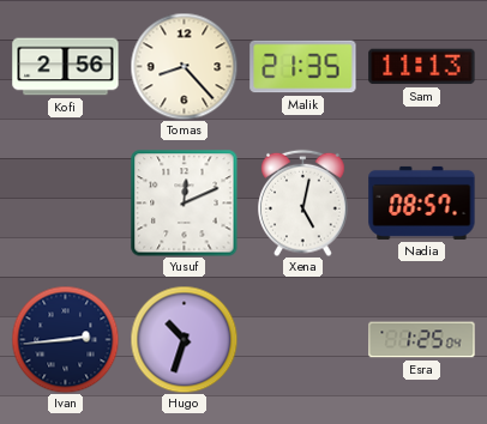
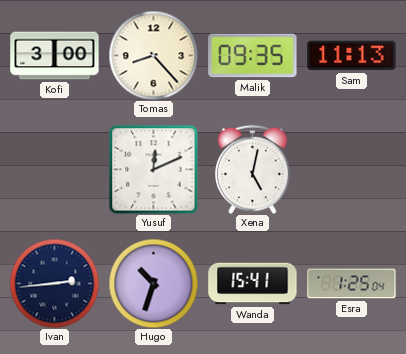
Kofi: 2:56 -> 3:00
Malik: 21:35 -> 09:35
Nadia: 08:57 -> none
Wanda: none -> 15:41
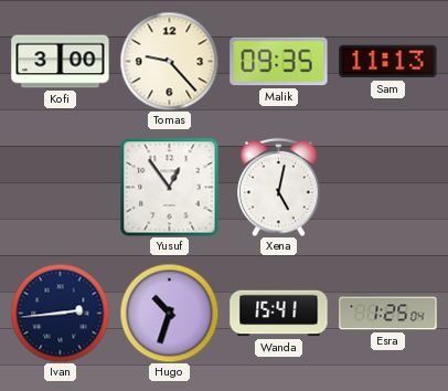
Tomas: 8:23 -> 9:23
Yusuf: 12:11 -> 12:54
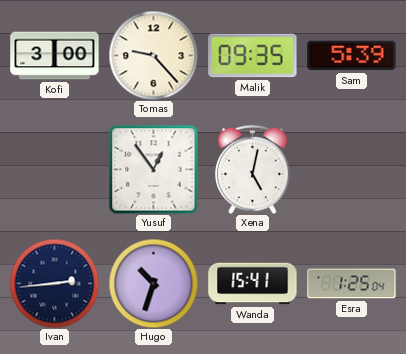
Sam: 11:13 -> 5:39
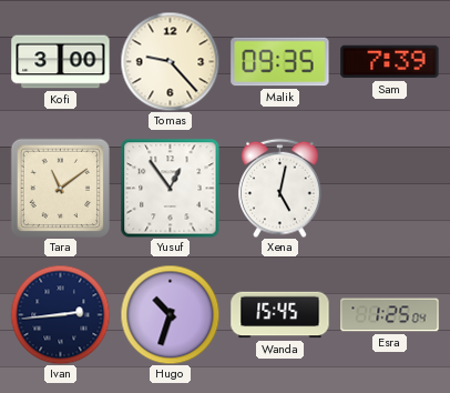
Sam: 5:39 -> 7:39
Tara: none -> 11:09
Wanda: 15:41 -> 15:45
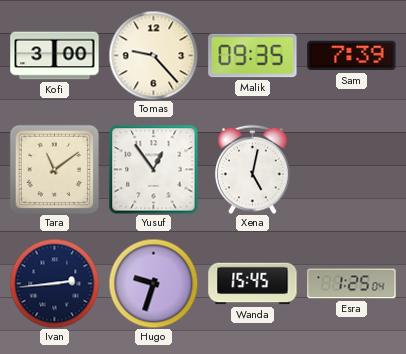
Hugo: 10:33 -> 9:33
